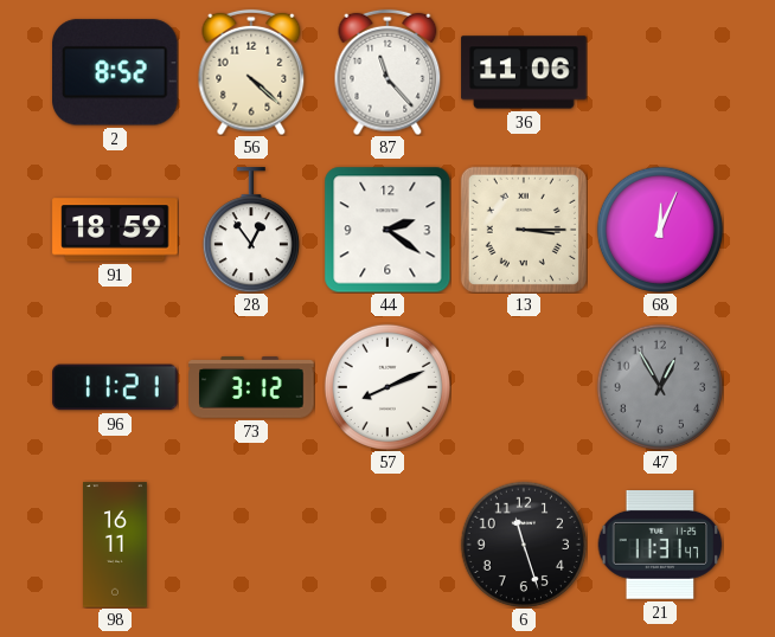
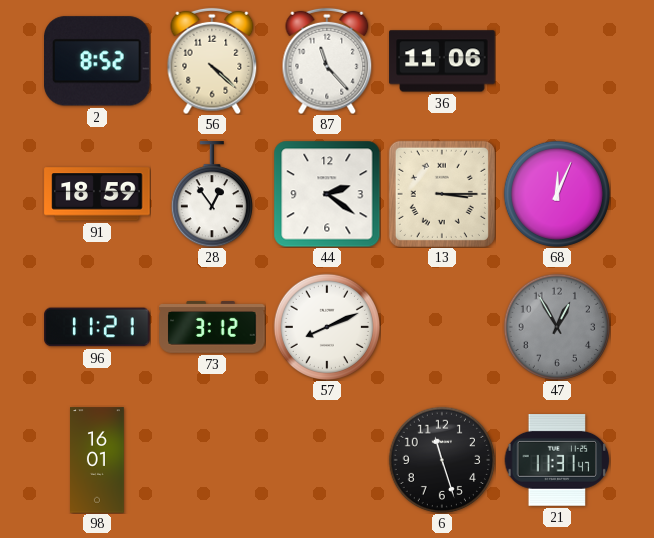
98: 16:11 -> 16:01
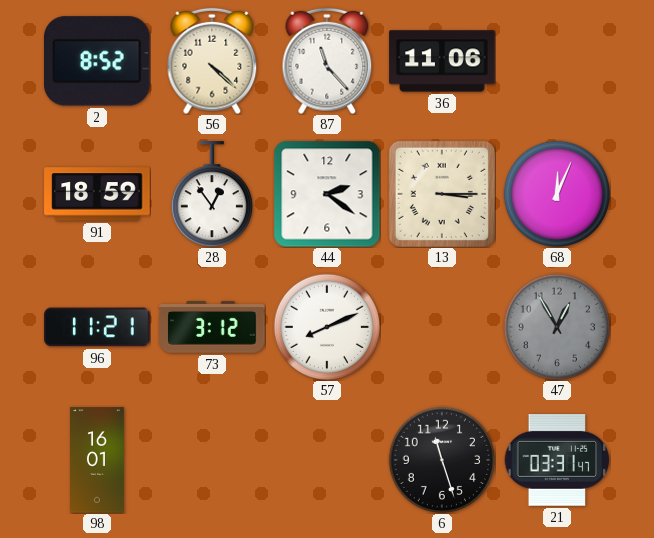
21: 11:31 -> 03:31
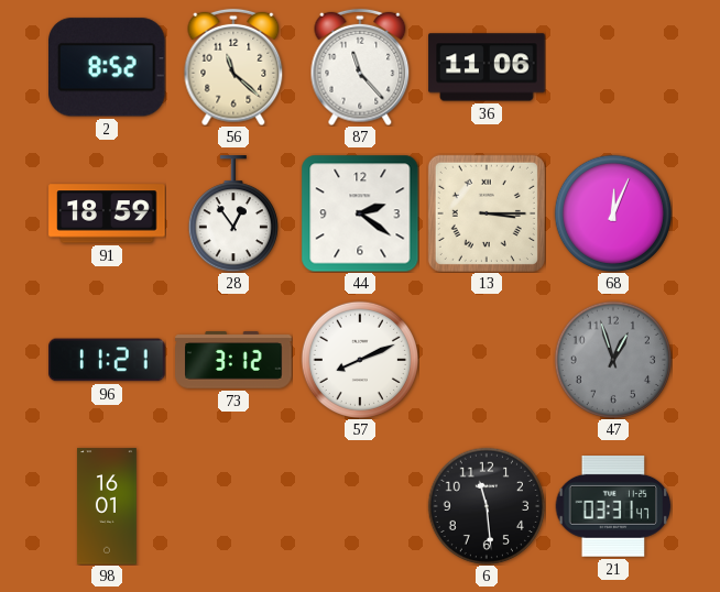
56: 4:22 -> 11:22
47: 12:55 -> 12:57
6: 11:27 -> 11:29
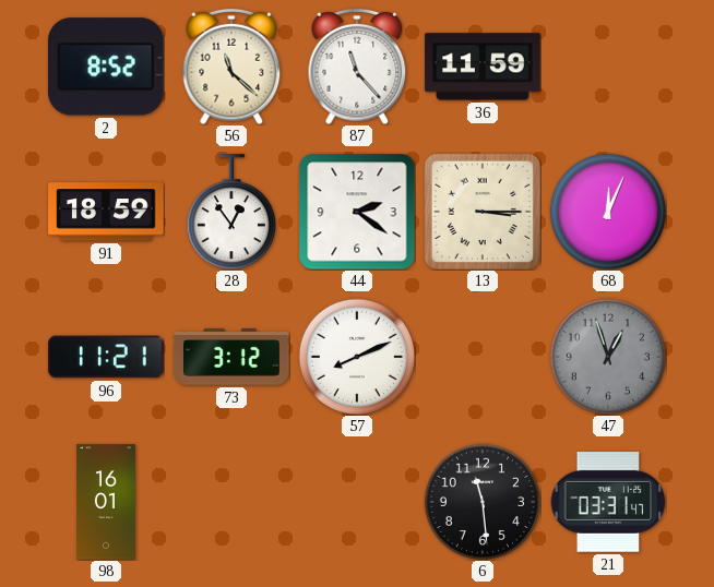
36: 11:06 -> 11:59
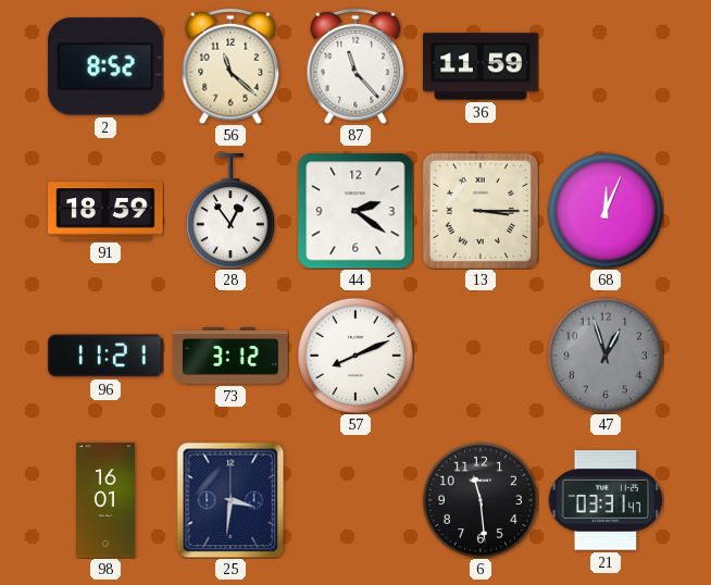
25: none -> 3:31
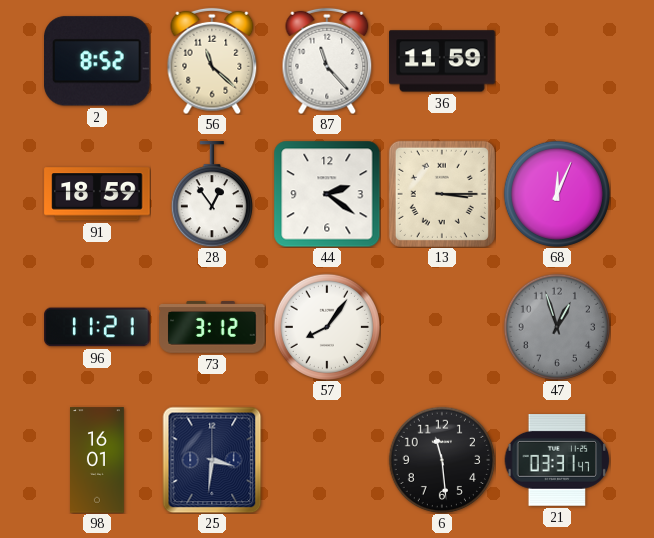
57: 8:11 -> 8:06
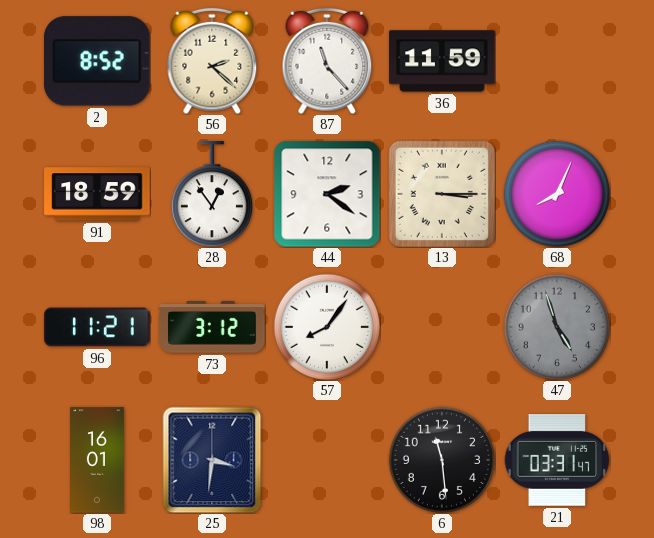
56: 11:22 -> 2:22
68: 12:04 -> 8:04
47: 12:57 -> 4:57
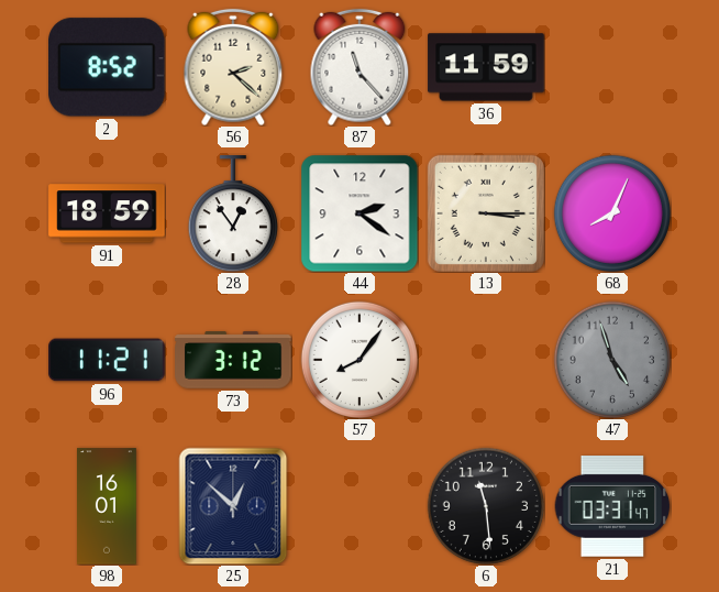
25: 3:31 -> 12:52
